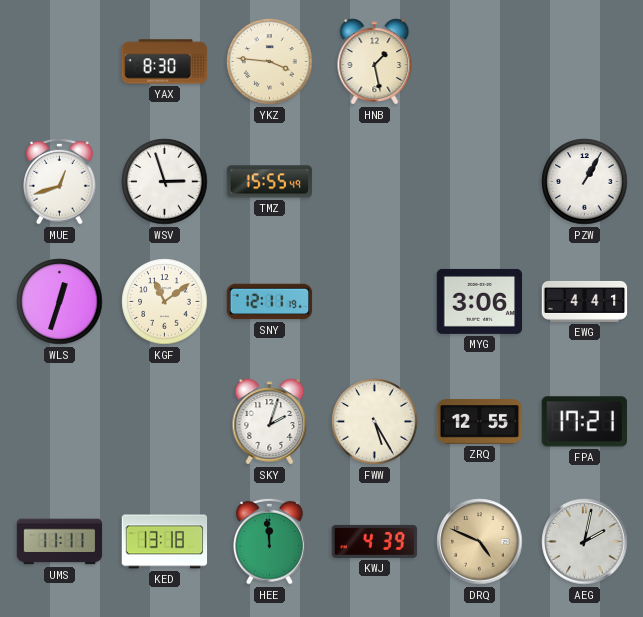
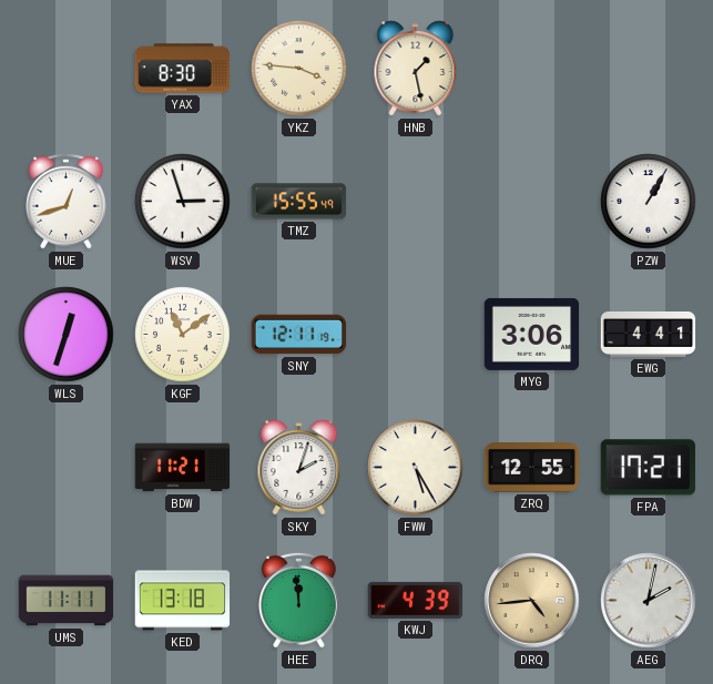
BDW: none -> 11:21
DRQ: 4:49 -> 4:44
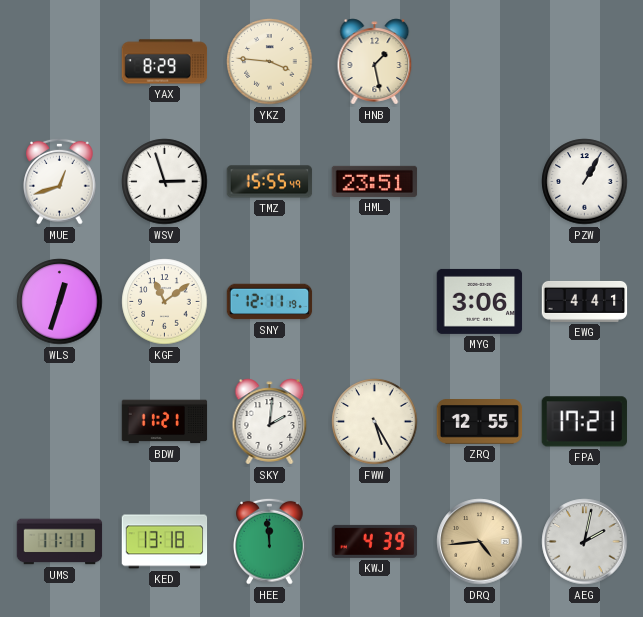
YAX: 8:30 -> 8:29
HML: none -> 23:51
SKY: 2:03 -> 2:01
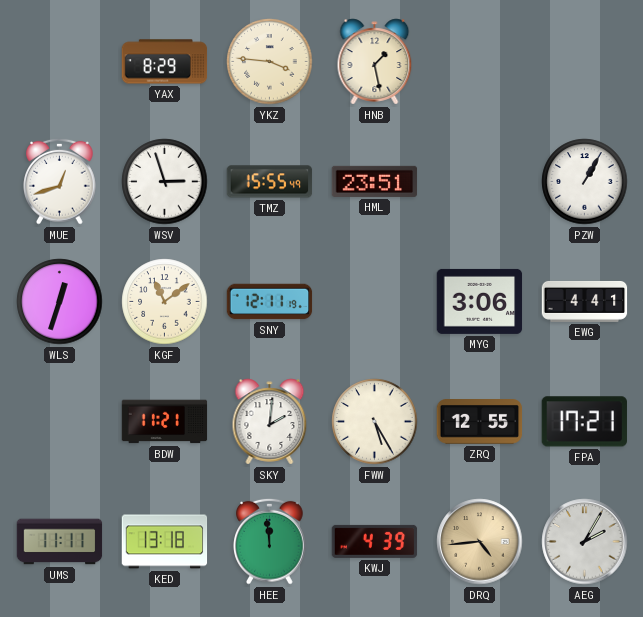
AEG: 2:02 -> 2:05
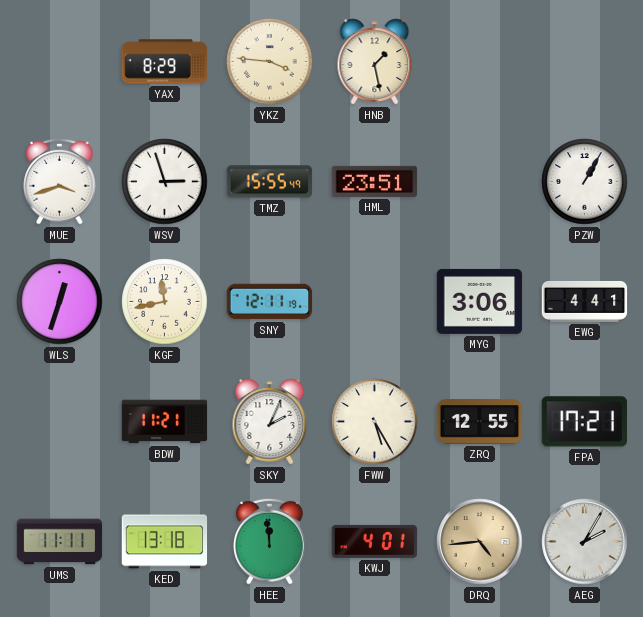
MUE: 12:42 -> 3:42
KGF: 11:09 -> 11:43
SKY: 2:01 -> 2:04
KWJ: 4:39 -> 4:01
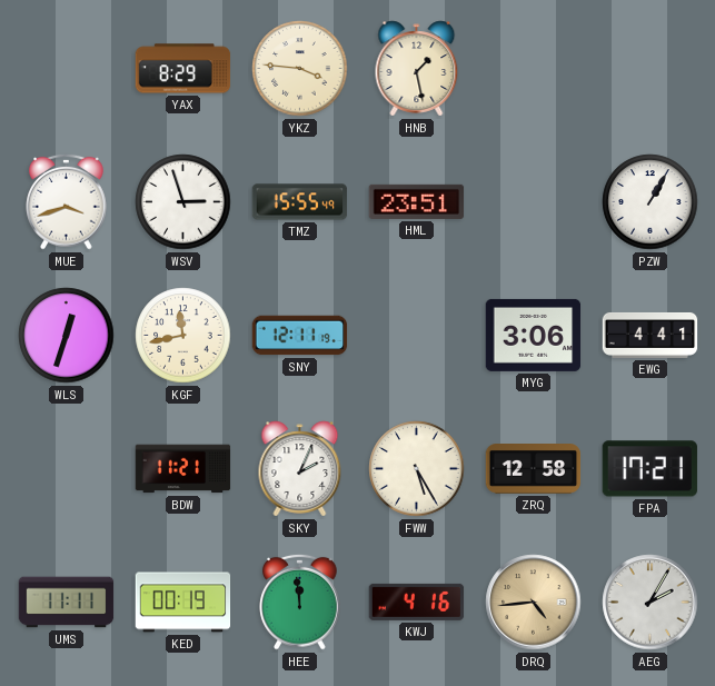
ZRQ: 12:55 -> 12:58
KED: 13:18 -> 00:19
KWJ: 4:01 -> 4:16
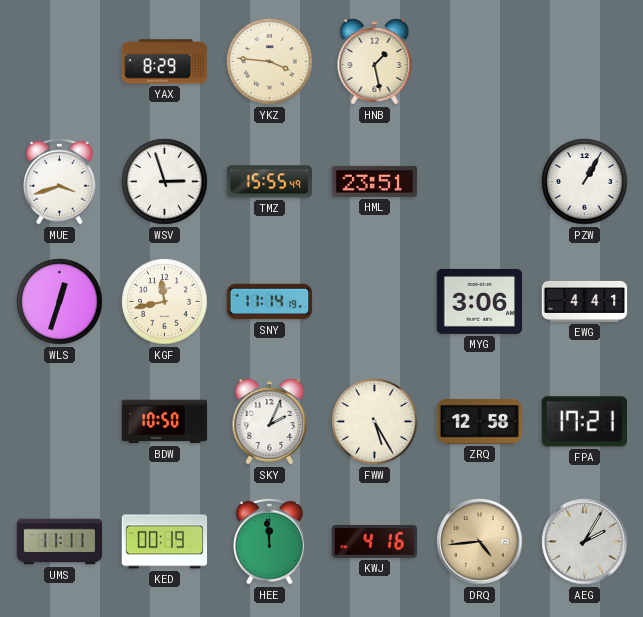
SNY: 12:11 -> 11:14
BDW: 11:21 -> 10:50
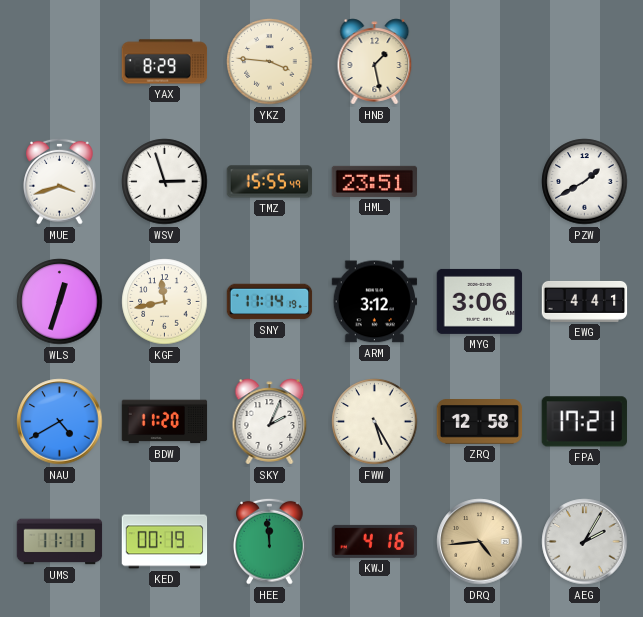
PZW: 1:05 -> 1:40
ARM: none -> 3:12
NAU: none -> 4:40
BDW: 10:50 -> 11:20
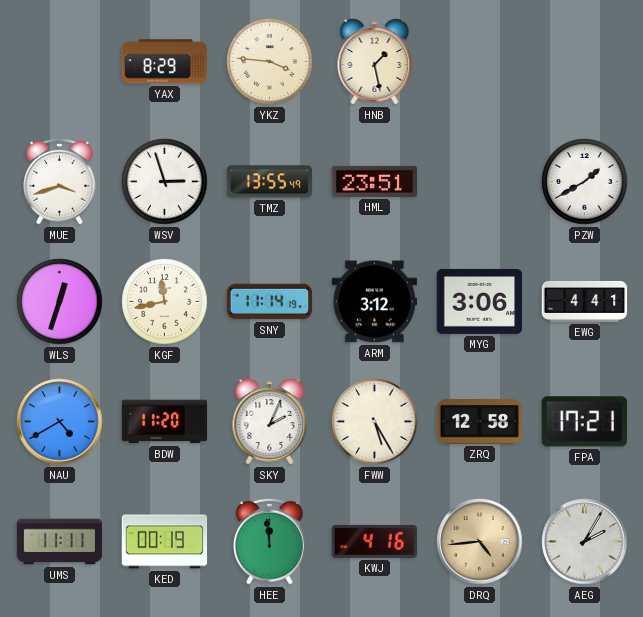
TMZ: 15:55 -> 13:55
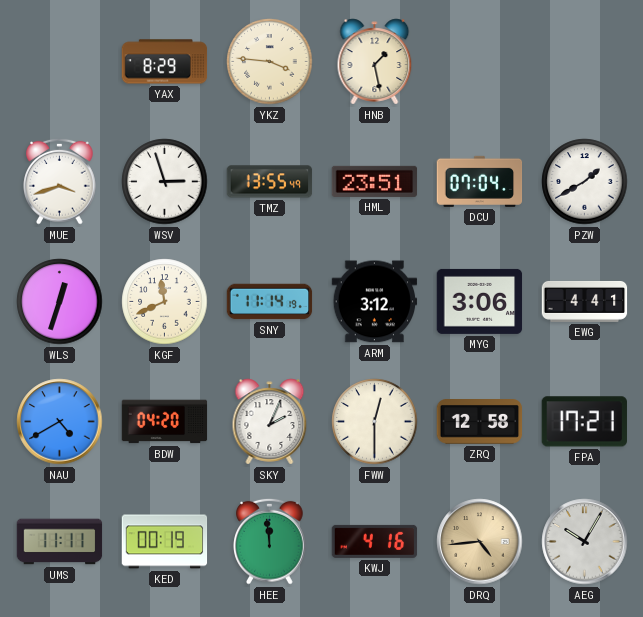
DCU: none -> 07:04
KGF: 11:43 -> 11:41
BDW: 11:20 -> 04:20
FWW: 5:25 -> 12:30
AEG: 2:05 -> 10:05
